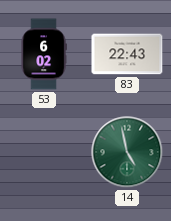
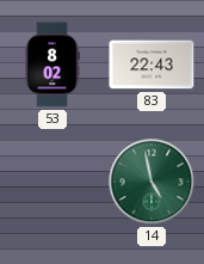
53: 6:02 -> 8:02
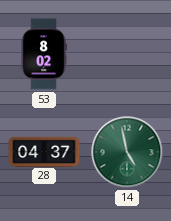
83: 22:43 -> none
28: none -> 04:37
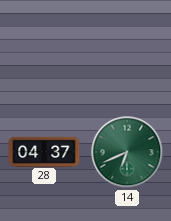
53: 8:02 -> none
14: 4:58 -> 6:41
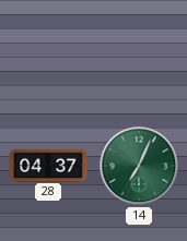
14: 6:41 -> 7:04
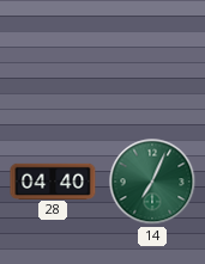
28: 04:37 -> 04:40
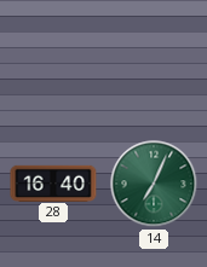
28: 04:40 -> 16:40
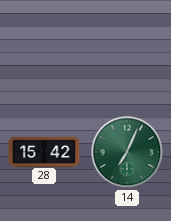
28: 16:40 -> 15:42
